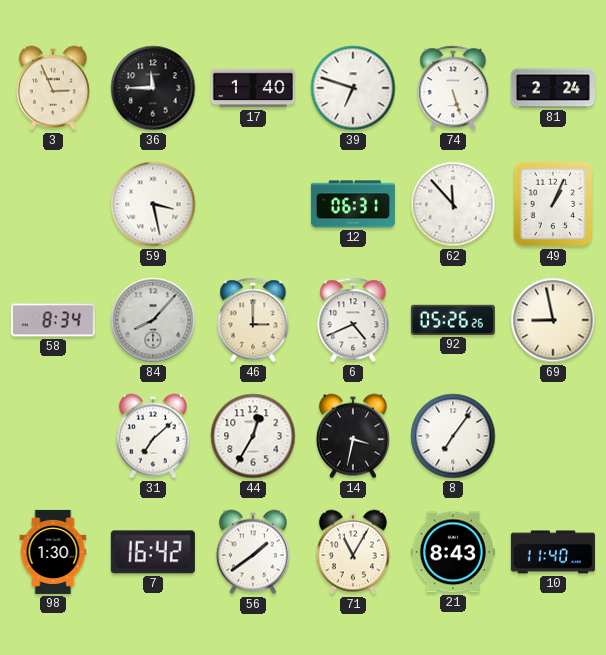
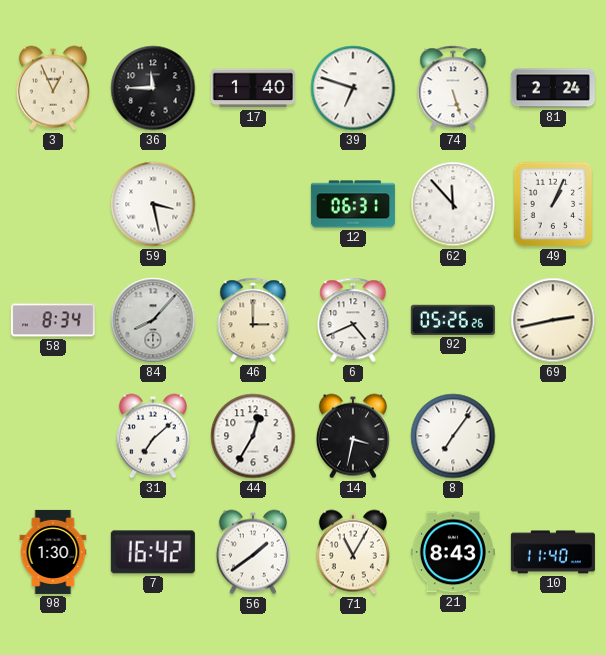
3: 2:56 -> 12:56
69: 8:58 -> 2:43
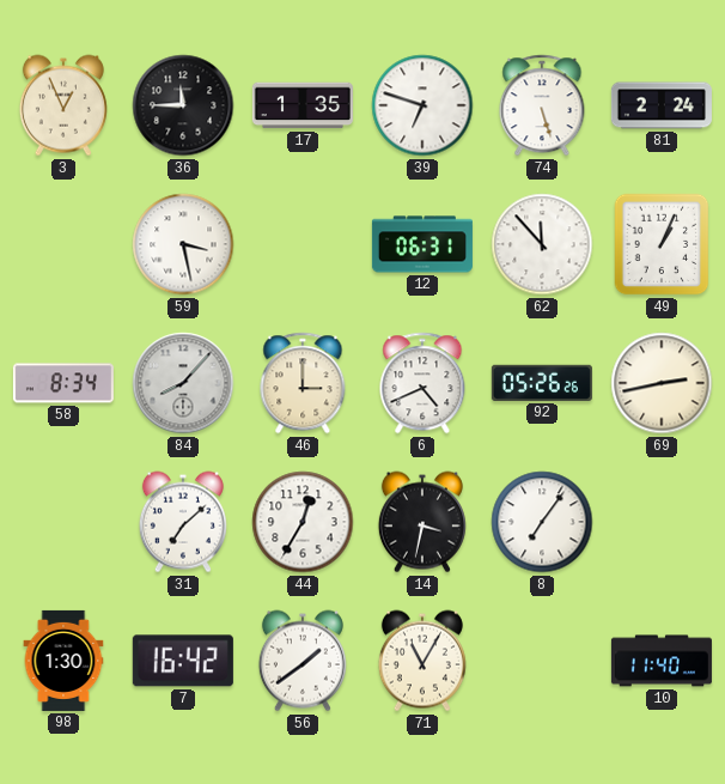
17: 1:40 -> 1:35
21: 8:43 -> none
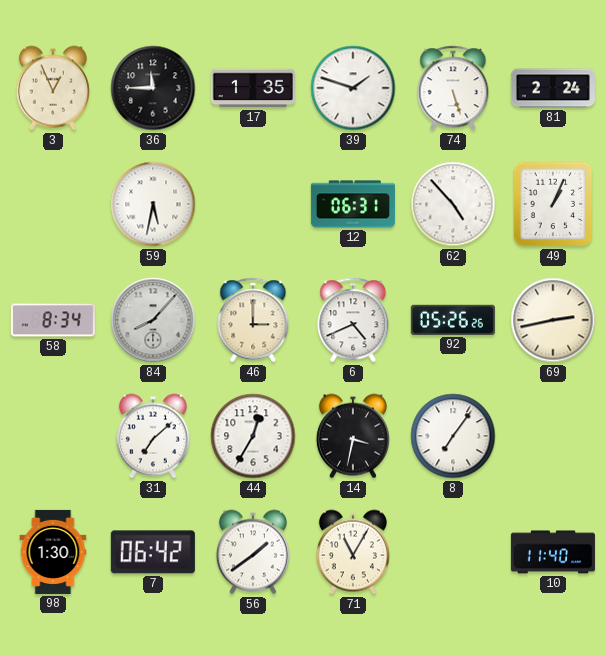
39: 6:48 -> 1:48
59: 3:28 -> 5:32
62: 11:53 -> 4:53
7: 16:42 -> 06:42
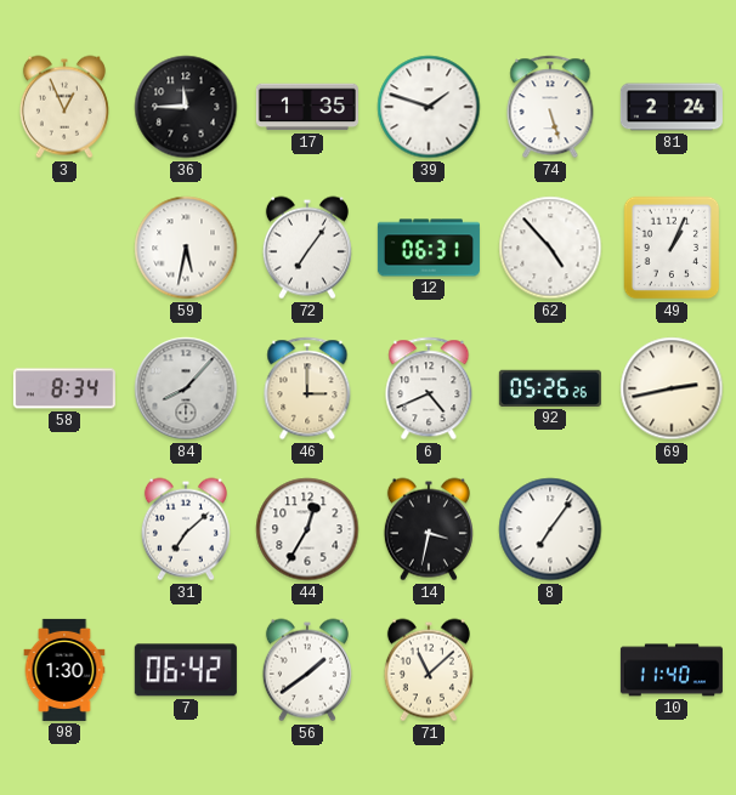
72: none -> 7:06
71: 11:05 -> 11:08
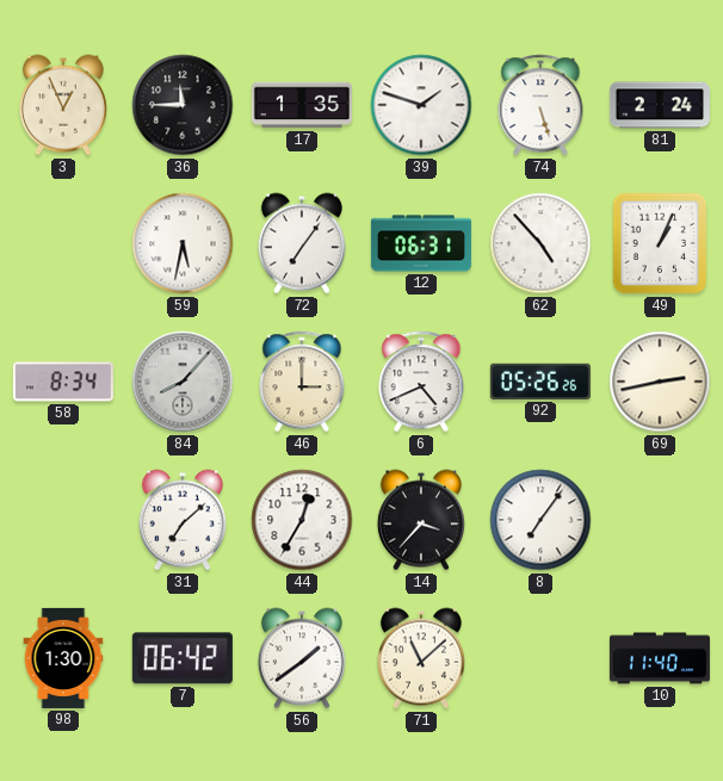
14: 3:32 -> 3:37
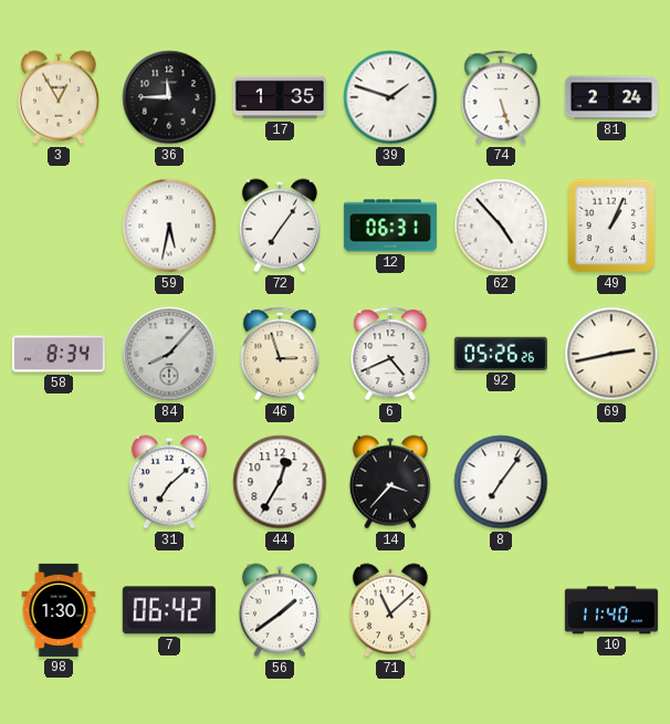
3: 12:56 -> 12:55
46: 3:00 -> 2:57
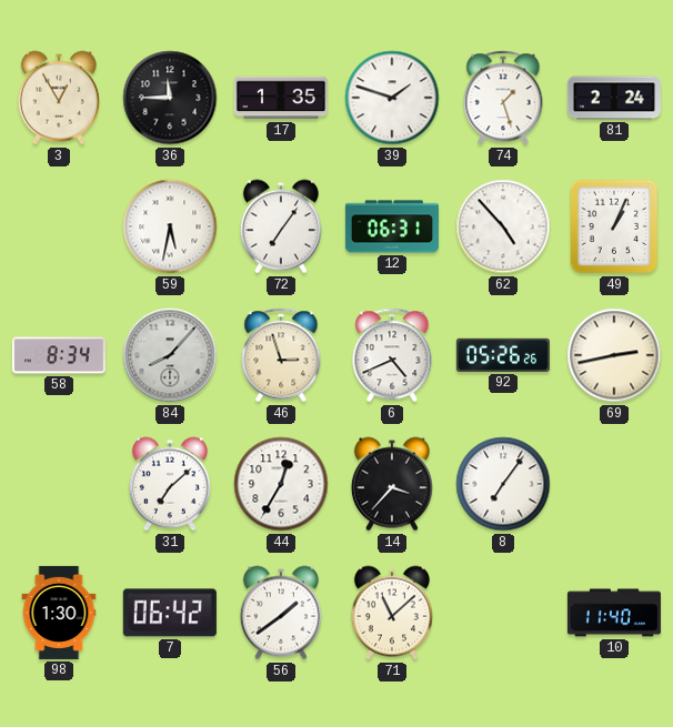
74: 5:27 -> 1:27
